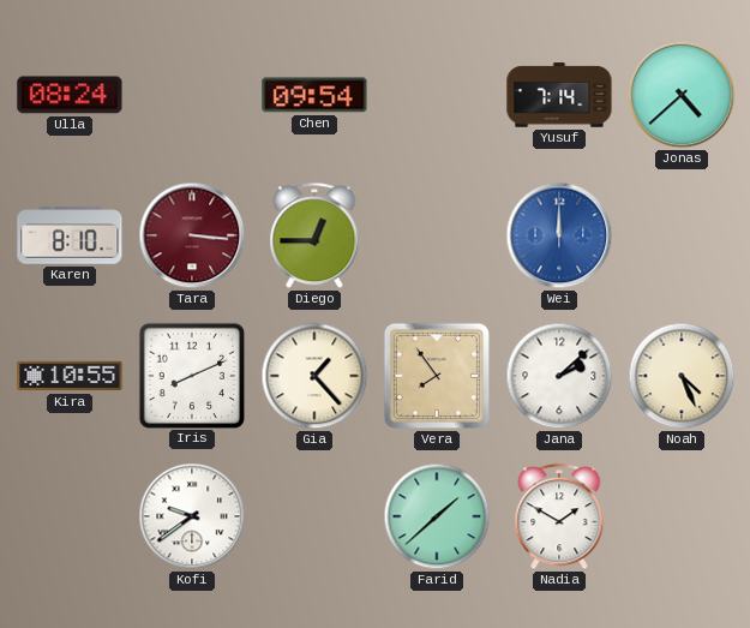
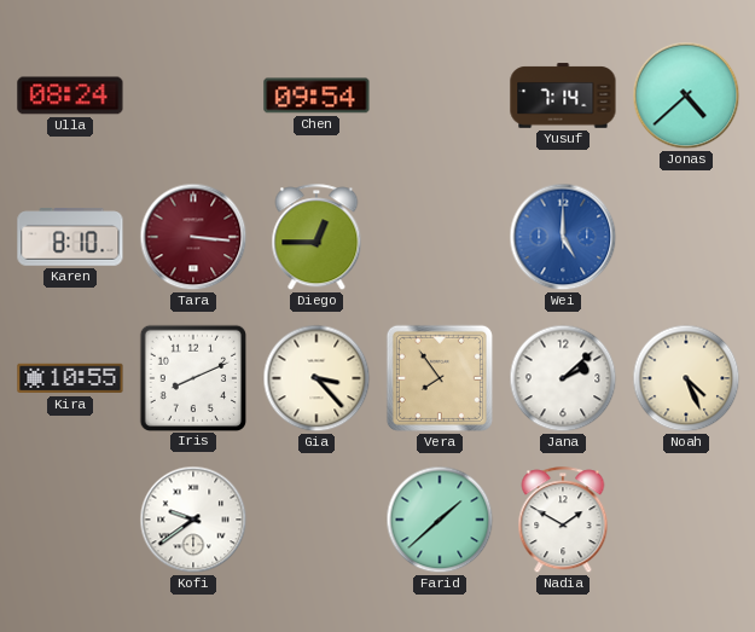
Wei: 12:00 -> 5:00
Gia: 1:23 -> 3:23
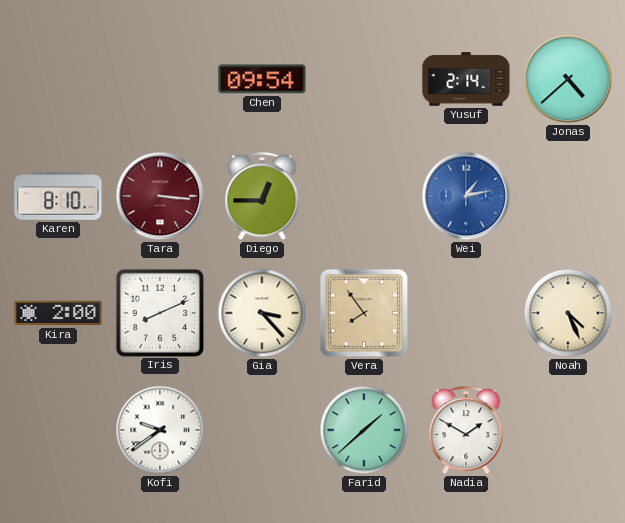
Ulla: 08:24 -> none
Yusuf: 7:14 -> 2:14
Wei: 5:00 -> 1:13
Kira: 10:55 -> 2:00
Jana: 2:08 -> none
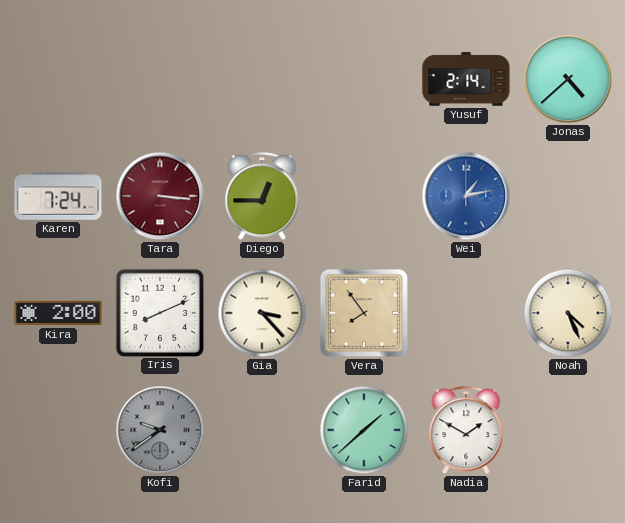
Chen: 09:54 -> none
Karen: 8:10 -> 7:24
Kofi dial: white -> grey
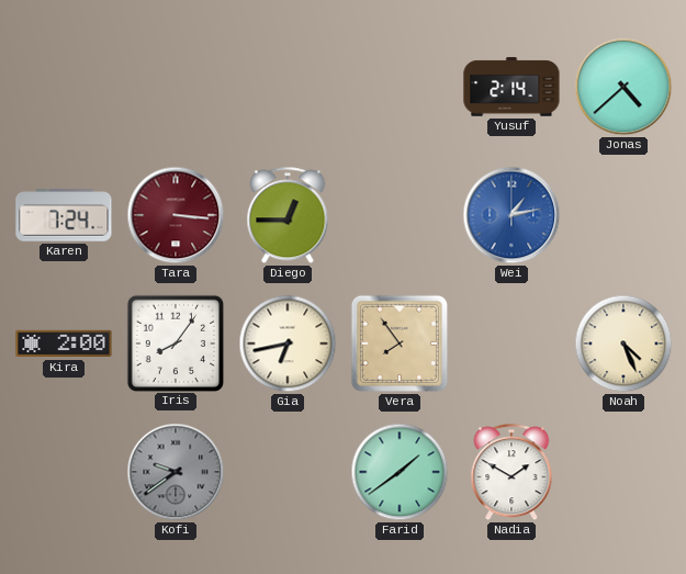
Iris: 8:11 -> 8:06
Gia: 3:23 -> 6:43
Farid: 1:38 -> 1:39
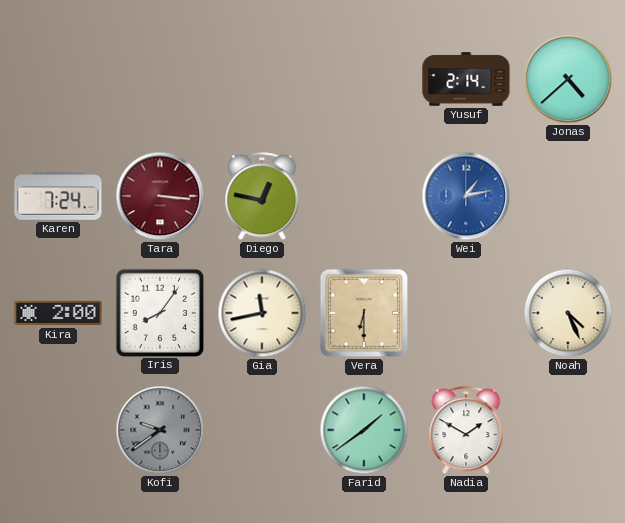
Diego: 12:45 -> 12:47
Gia: 6:43 -> 11:43
Vera: 7:54 -> 6:30
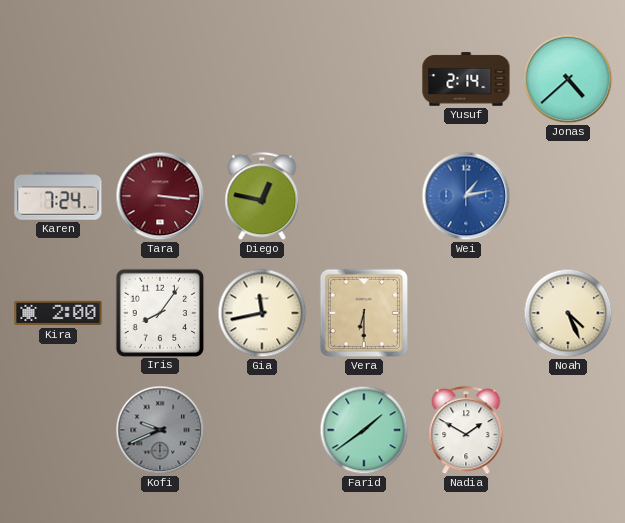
Kofi: 9:39 -> 9:41
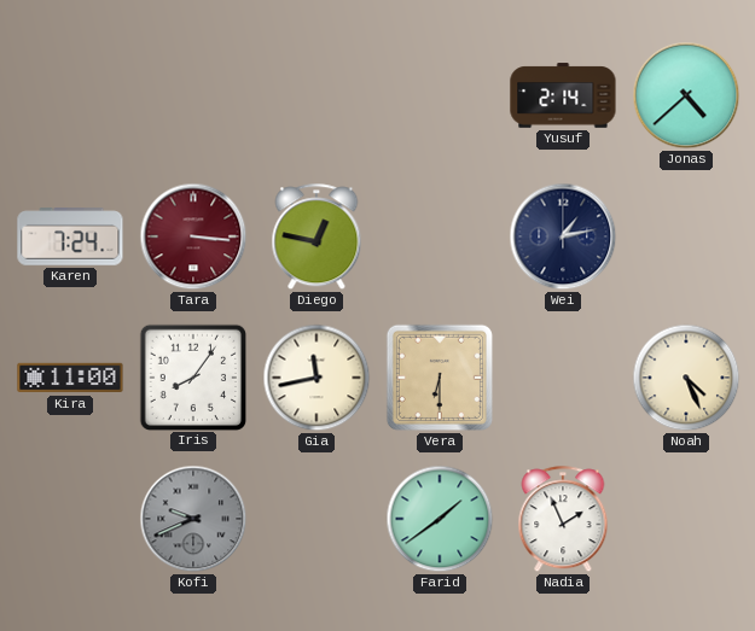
Wei dial: blue -> navy
Kira: 2:00 -> 11:00
Nadia: 1:50 -> 1:56
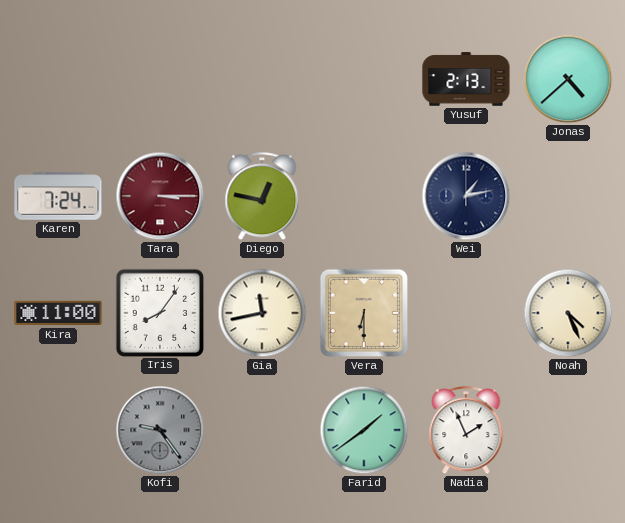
Yusuf: 2:14 -> 2:13
Tara: 3:16 -> 3:15
Kofi: 9:41 -> 9:24
